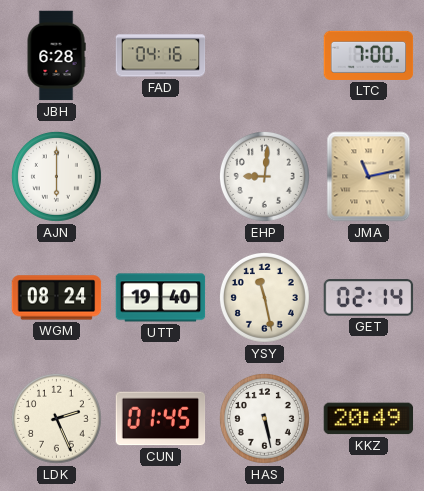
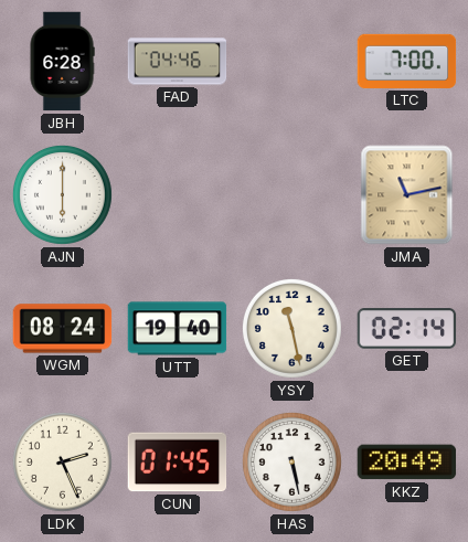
FAD: 04:16 -> 04:46
EHP: 9:01 -> none
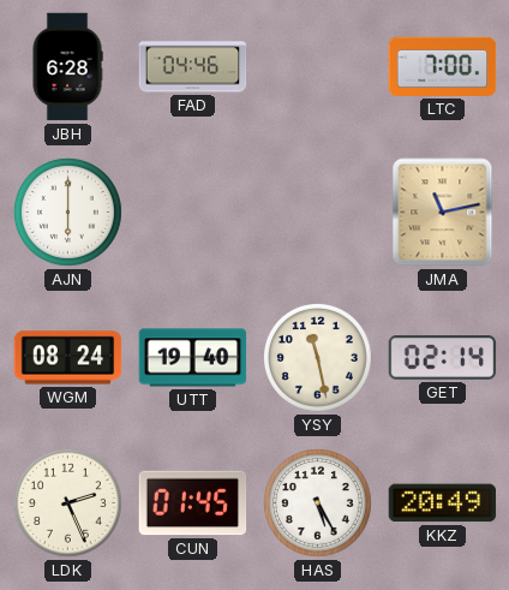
HAS: 5:28 -> 5:25
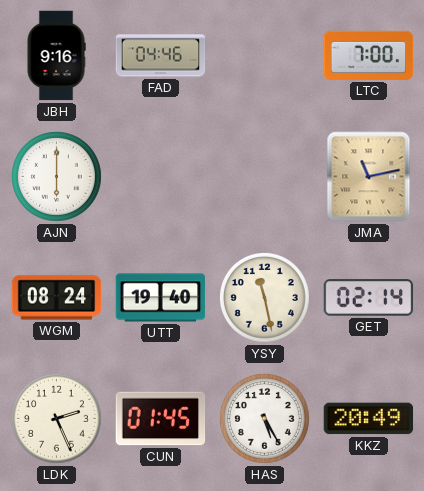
JBH: 6:28 -> 9:16
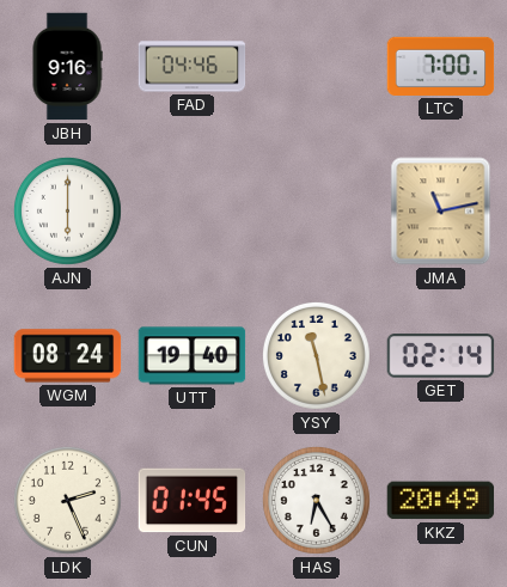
HAS: 5:25 -> 6:25
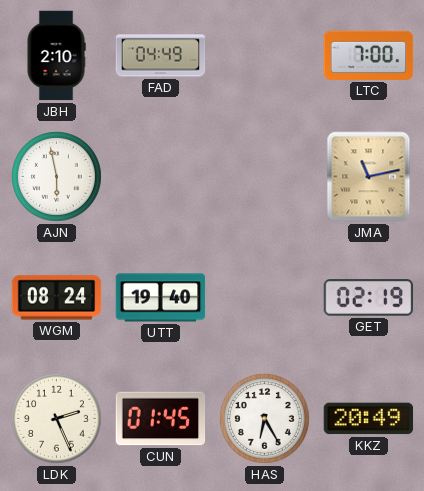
JBH: 9:16 -> 2:10
FAD: 04:46 -> 04:49
AJN: 6:00 -> 5:58
YSY: 11:28 -> none
GET: 02:14 -> 02:19
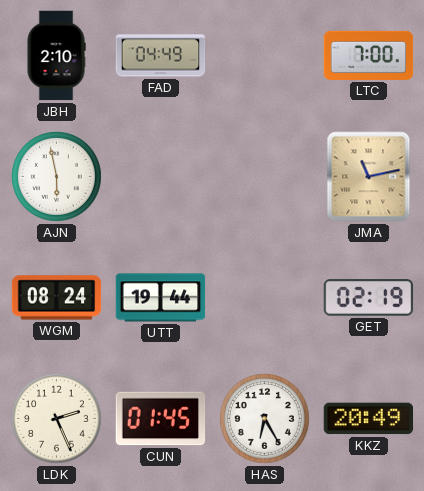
UTT: 19:40 -> 19:44
